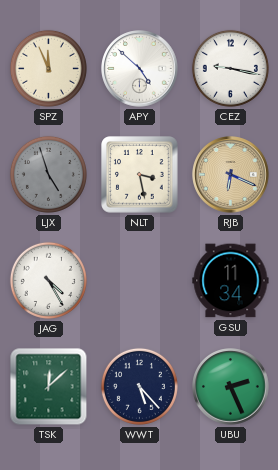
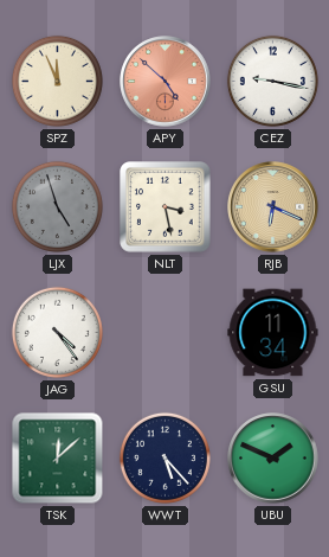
APY dial: white -> salmon
JAG: 4:25 -> 4:24
UBU: 2:26 -> 1:49
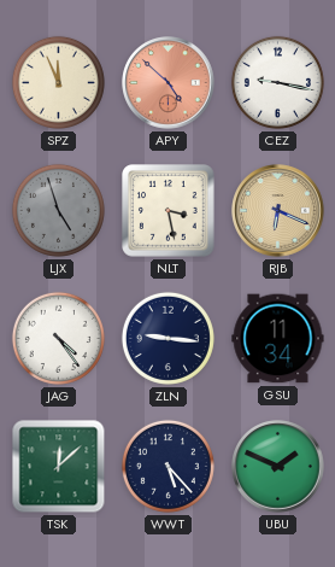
ZLN: none -> 9:16
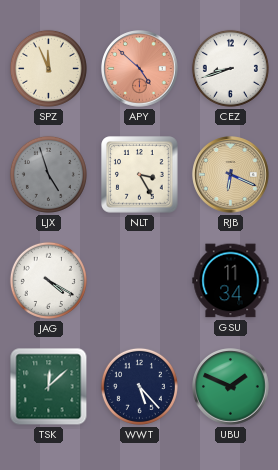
CEZ: 9:17 -> 8:42
NLT: 3:28 -> 3:25
JAG: 4:24 -> 4:20
ZLN: 9:16 -> none
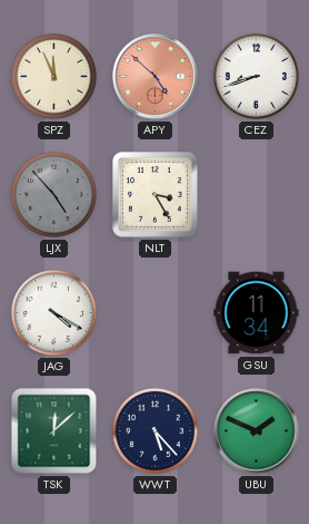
LJX: 4:57 -> 4:53
RJB: 6:19 -> none
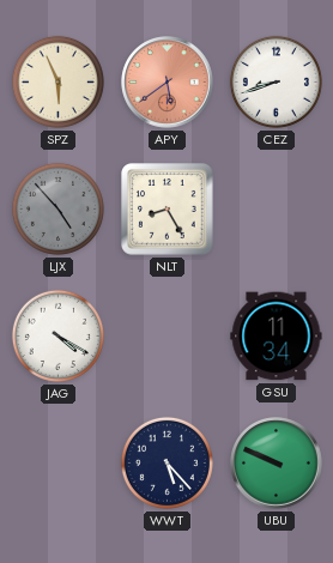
SPZ: 11:56 -> 5:56
APY: 4:52 -> 5:39
NLT: 3:25 -> 8:25
TSK: 12:08 -> none
UBU: 1:49 -> 9:49
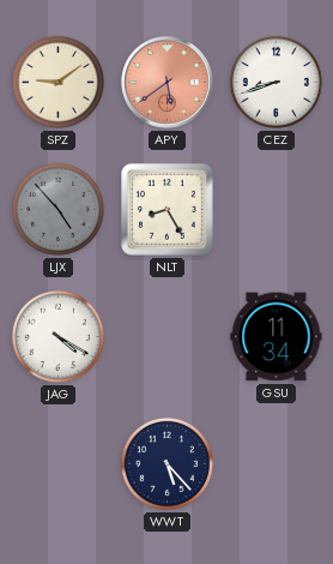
SPZ: 5:56 -> 9:09
UBU: 9:49 -> none
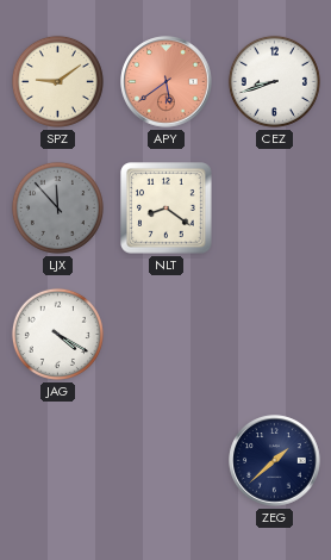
LJX: 4:53 -> 11:53
NLT: 8:25 -> 8:21
GSU: 11:34 -> none
WWT: 5:23 -> none
ZEG: none -> 1:38
